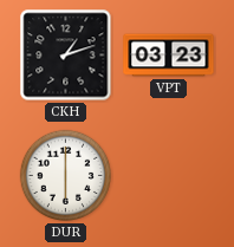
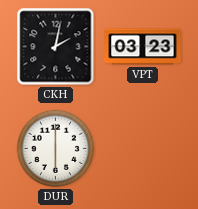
CKH: 1:12 -> 2:02
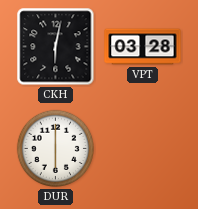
CKH: 2:02 -> 6:02
VPT: 03:23 -> 03:28
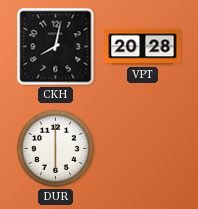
CKH: 6:02 -> 8:02
VPT: 03:28 -> 20:28
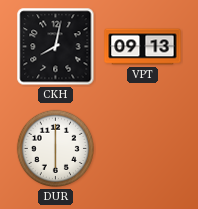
VPT: 20:28 -> 09:13
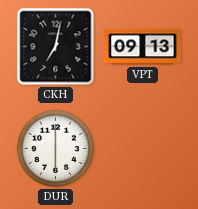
CKH: 8:02 -> 7:02
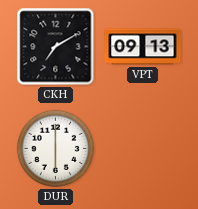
CKH: 7:02 -> 7:10
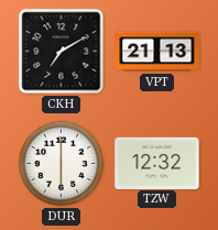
VPT: 09:13 -> 21:13
TZW: none -> 12:32
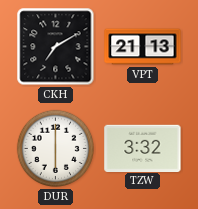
TZW: 12:32 -> 3:32
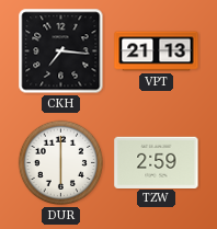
CKH: 7:10 -> 7:16
TZW: 3:32 -> 2:59
